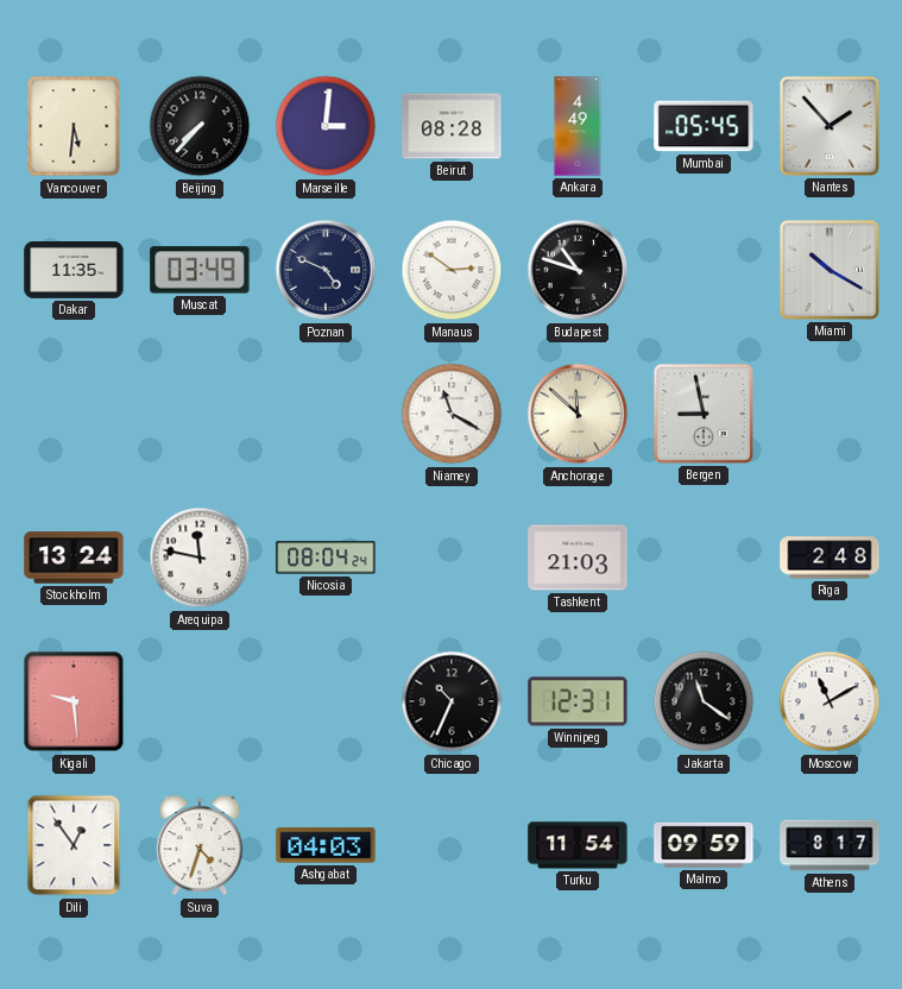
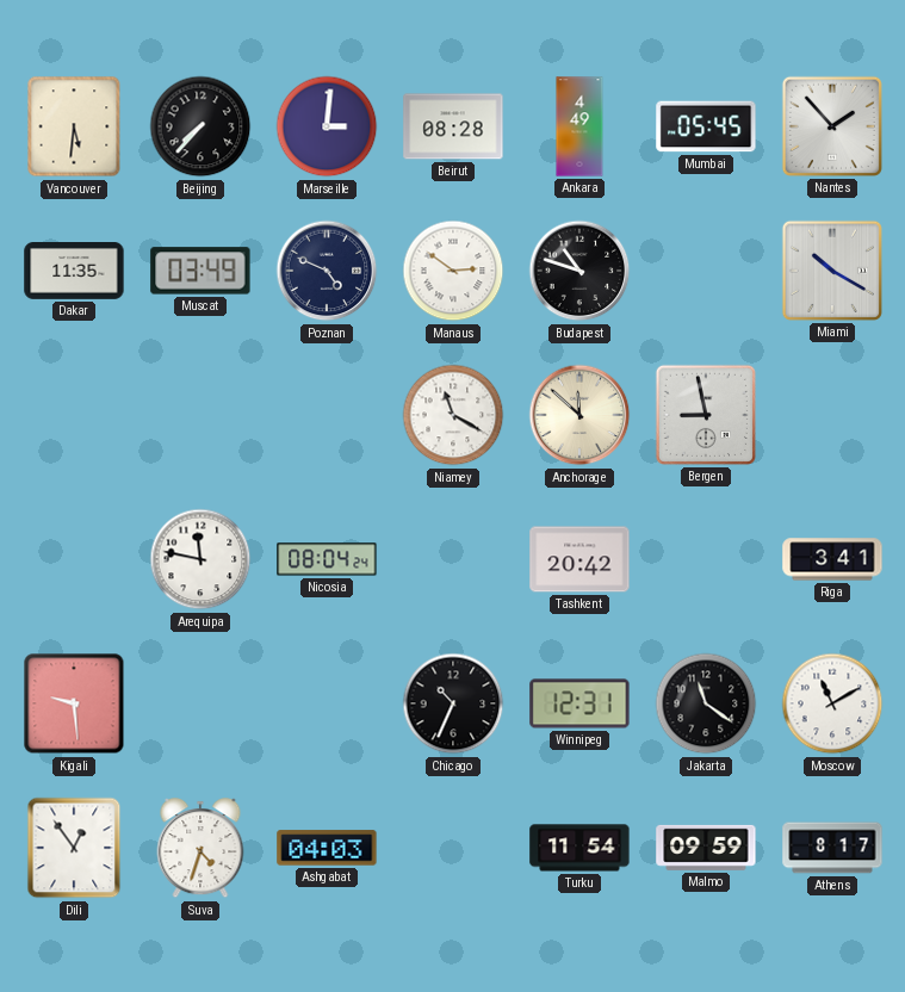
Stockholm: 13:24 -> none
Tashkent: 21:03 -> 20:42
Riga: 2:48 -> 3:41
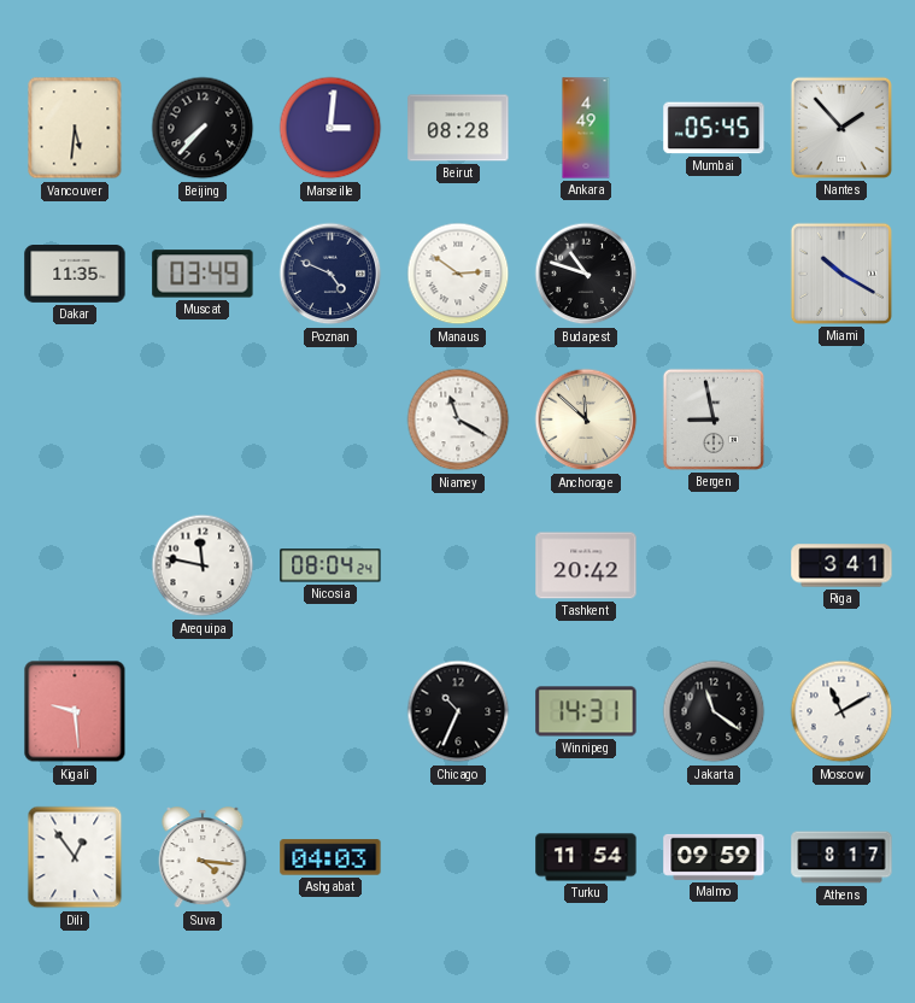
Winnipeg: 12:31 -> 14:31
Suva: 4:33 -> 4:16
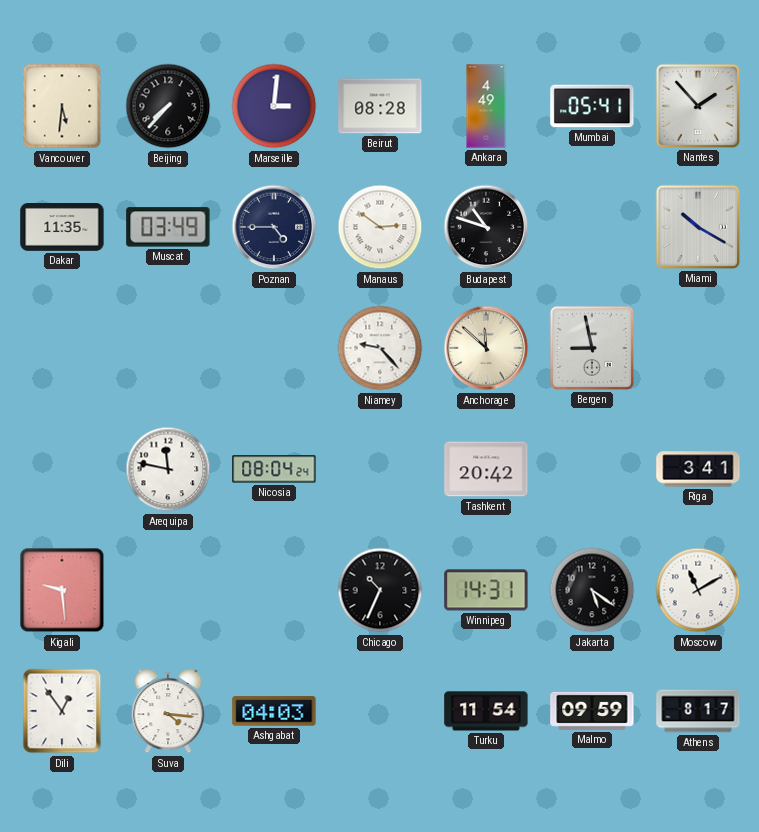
Mumbai: 05:45 -> 05:41
Poznan: 4:49 -> 4:45
Niamey: 11:20 -> 9:23
Jakarta: 11:21 -> 5:21
